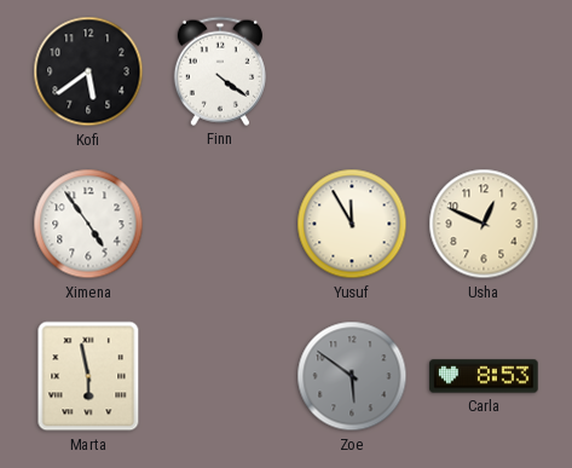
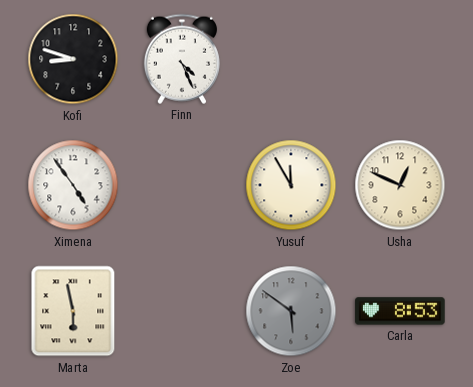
Kofi: 5:39 -> 8:48
Finn: 4:21 -> 4:26
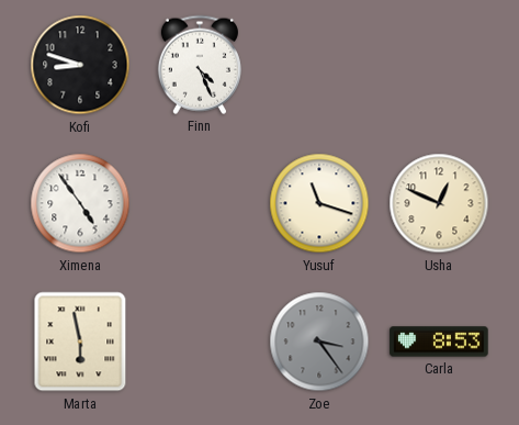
Yusuf: 11:55 -> 11:18
Zoe: 5:51 -> 3:24
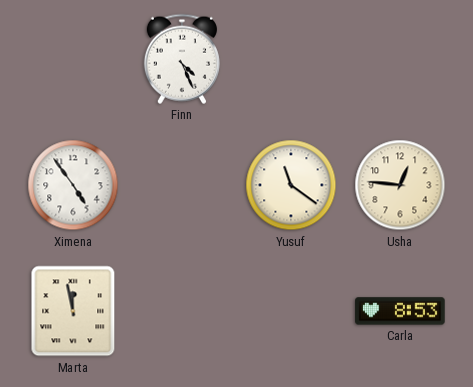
Kofi: 8:48 -> none
Yusuf: 11:18 -> 11:21
Usha: 12:49 -> 12:46
Marta: 5:58 -> 11:58
Zoe: 3:24 -> none
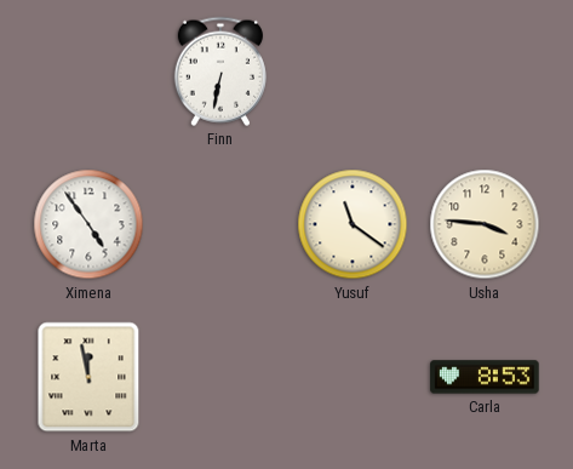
Finn: 4:26 -> 6:32
Usha: 12:46 -> 3:46
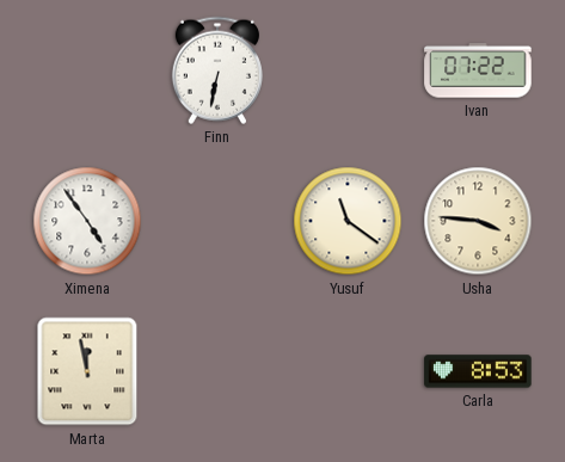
Ivan: none -> 07:22
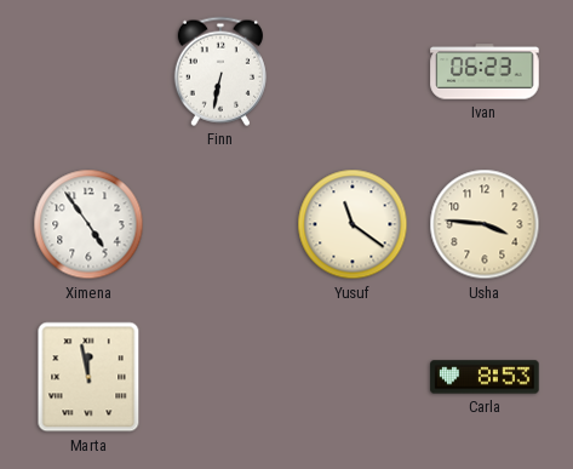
Ivan: 07:22 -> 06:23
